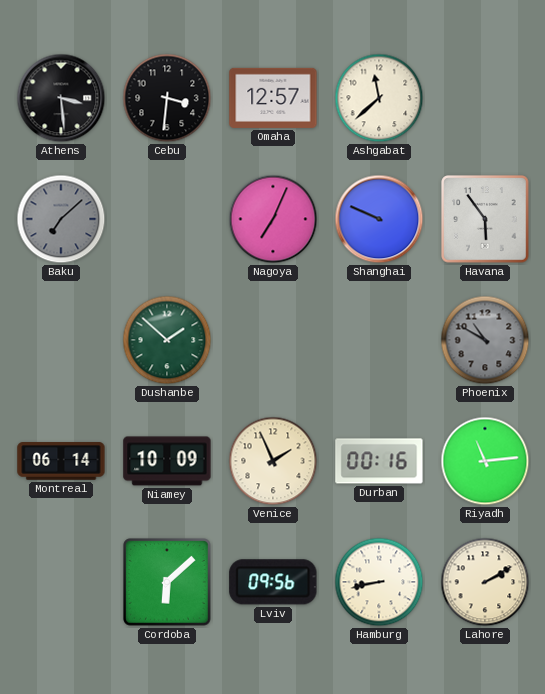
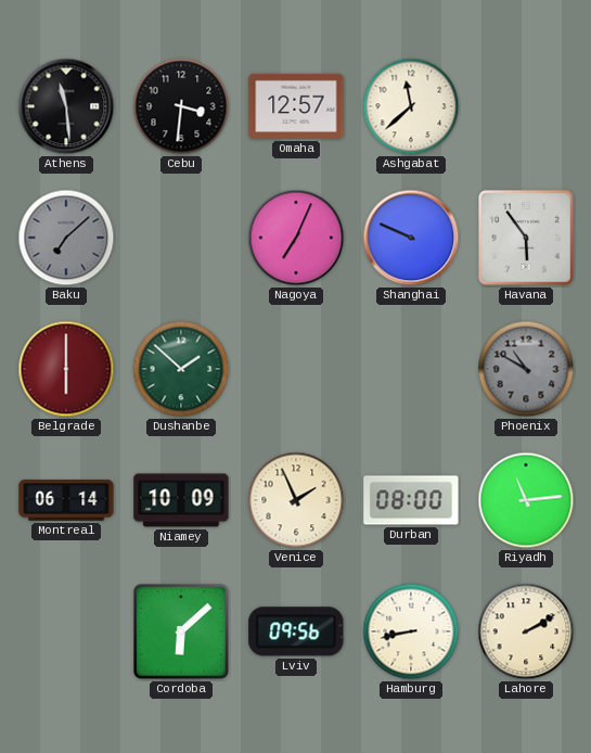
Athens: 3:29 -> 11:29
Belgrade: none -> 6:00
Durban: 00:16 -> 08:00
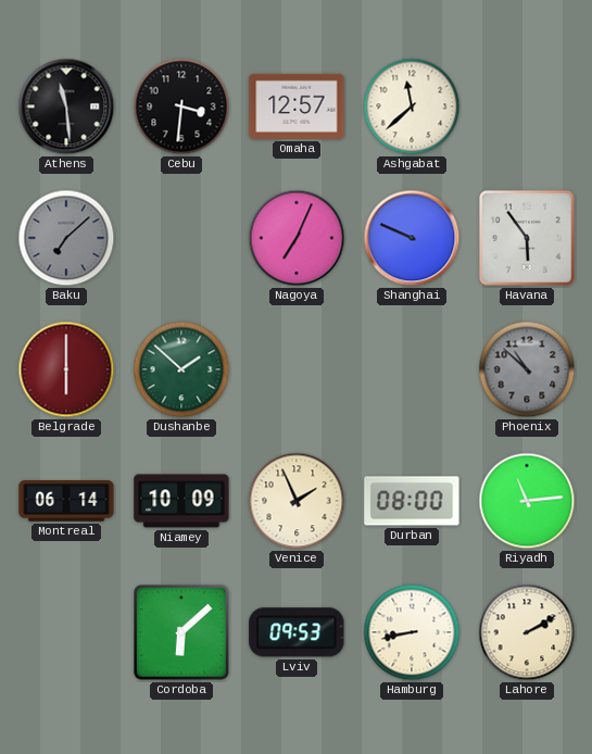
Phoenix: 10:50 -> 10:52
Lviv: 09:56 -> 09:53
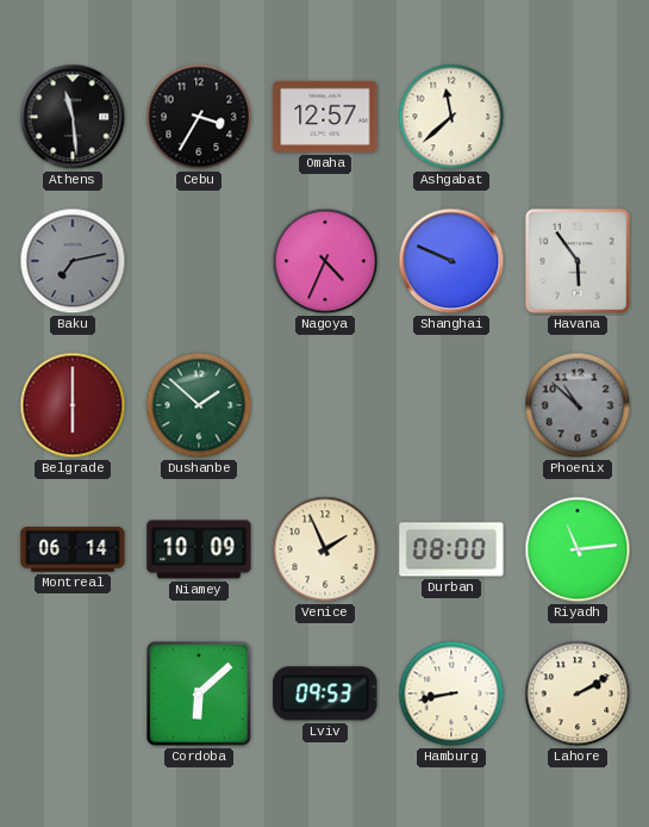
Cebu: 3:31 -> 3:35
Baku: 7:08 -> 7:13
Nagoya: 7:04 -> 4:34
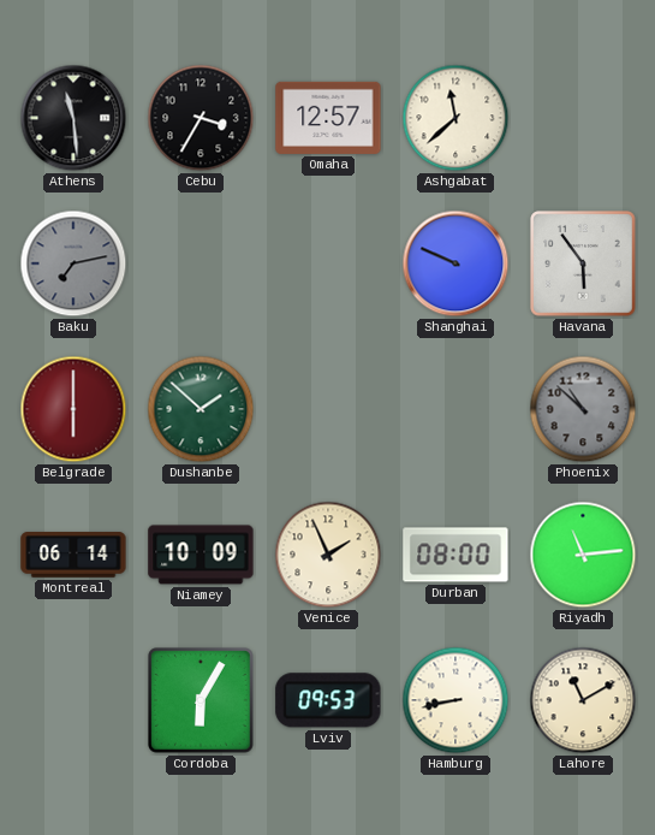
Nagoya: 4:34 -> none
Cordoba: 6:08 -> 6:05
Lahore: 2:10 -> 11:10
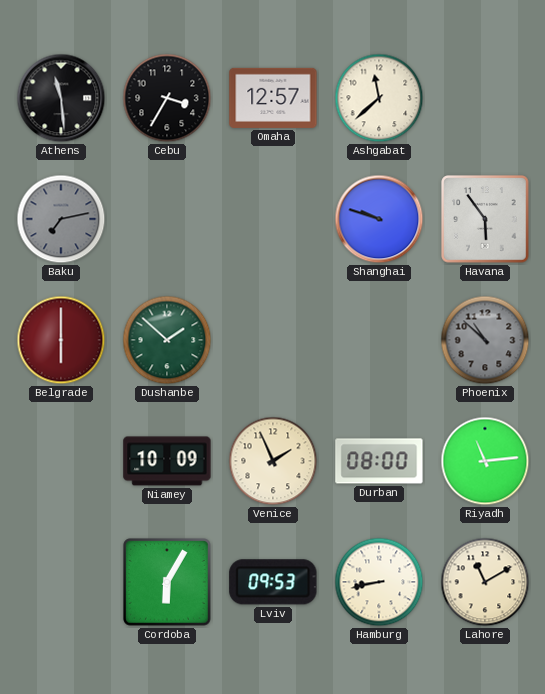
Shanghai: 9:49 -> 9:48
Montreal: 06:14 -> none
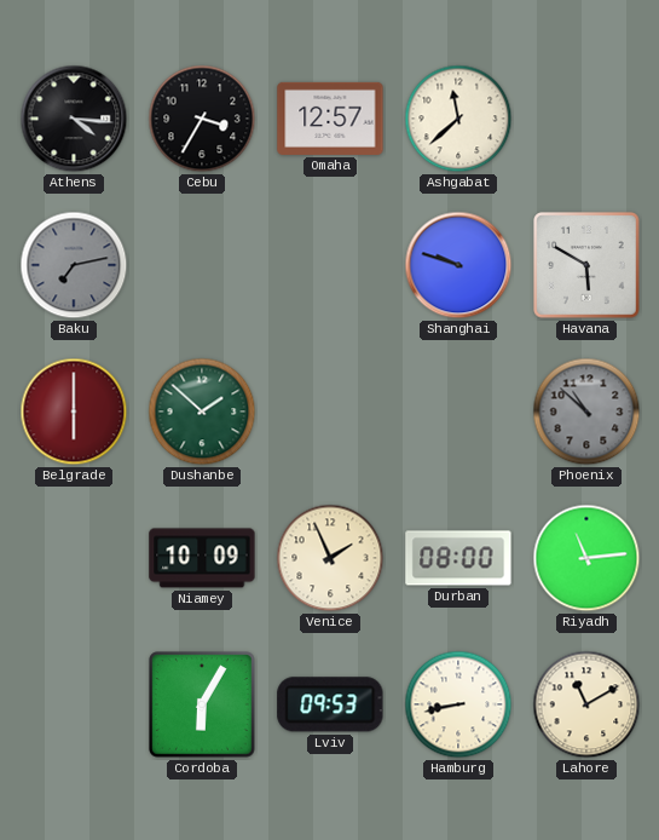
Athens: 11:29 -> 4:16
Havana: 5:54 -> 5:50
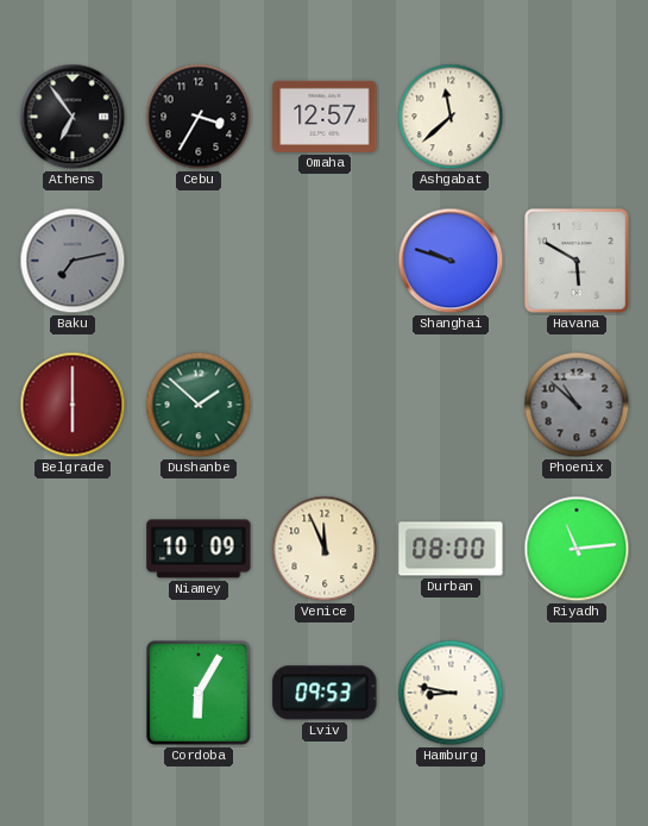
Athens: 4:16 -> 6:54
Venice: 1:56 -> 11:56
Hamburg: 8:43 -> 8:47
Lahore: 11:10 -> none
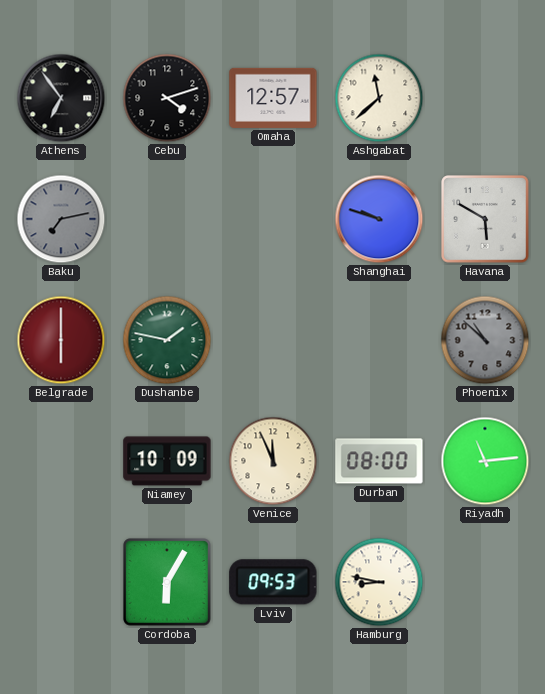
Cebu: 3:35 -> 4:12
Dushanbe: 1:52 -> 1:47
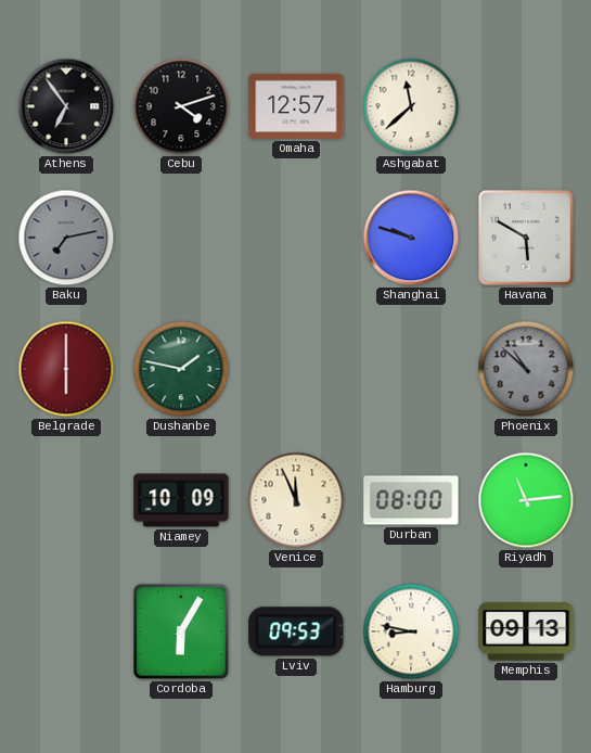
Memphis: none -> 09:13
